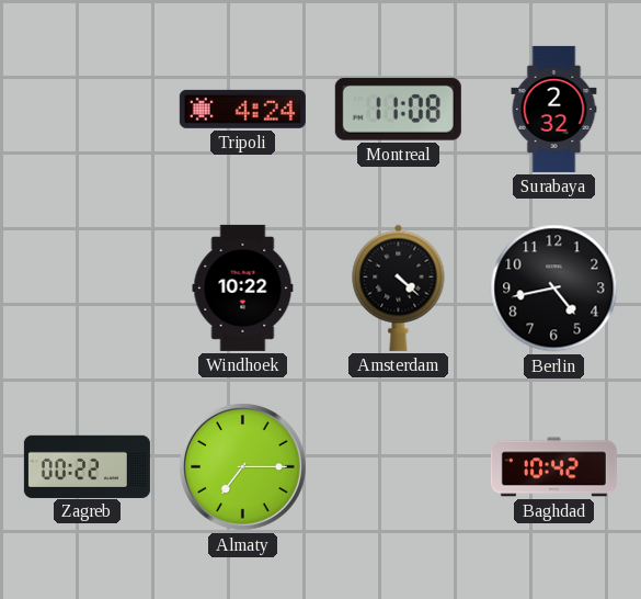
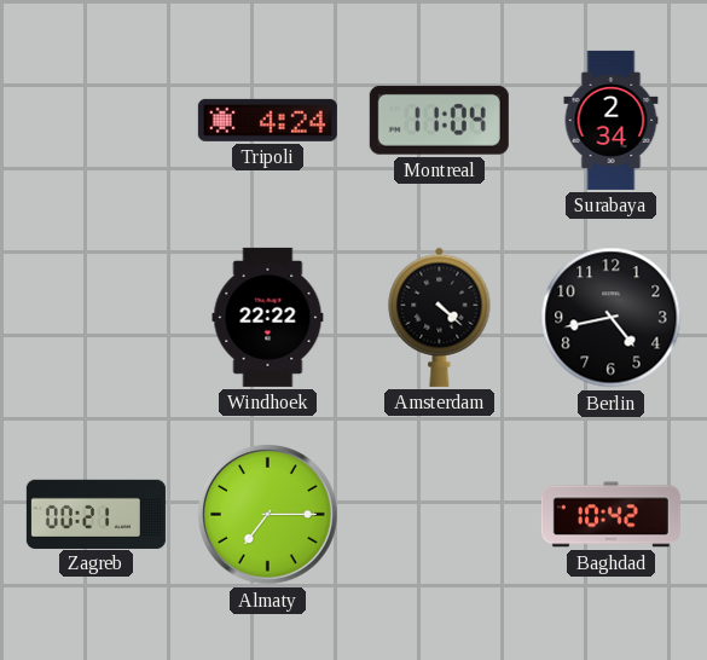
Montreal: 11:08 -> 11:04
Surabaya: 2:32 -> 2:34
Windhoek: 10:22 -> 22:22
Zagreb: 00:22 -> 00:21
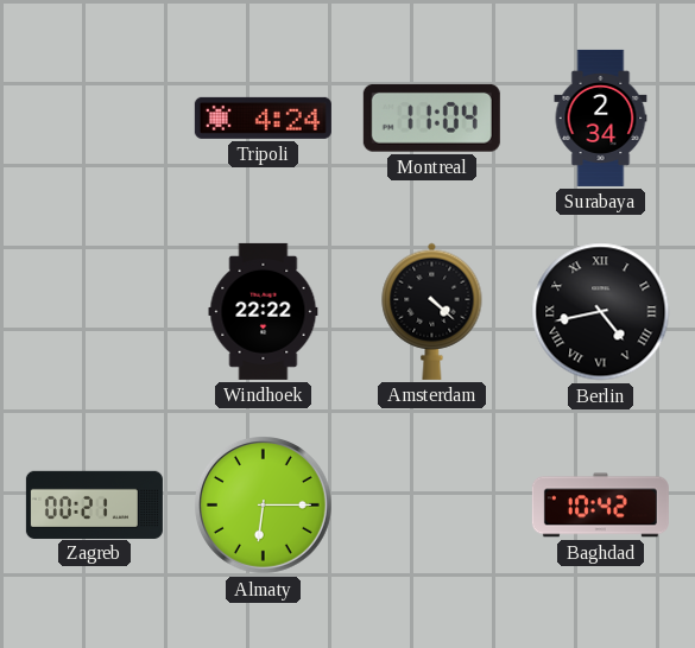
Berlin numerals: Arabic -> Roman
Almaty: 7:15 -> 6:15
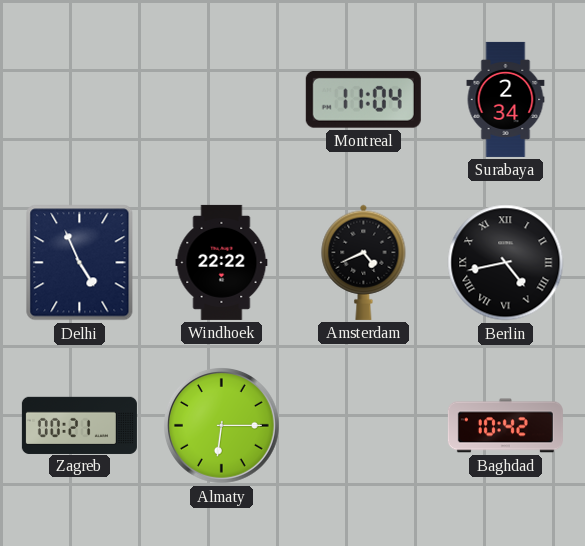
Tripoli: 4:24 -> none
Delhi: none -> 4:56
Amsterdam: 4:22 -> 4:41
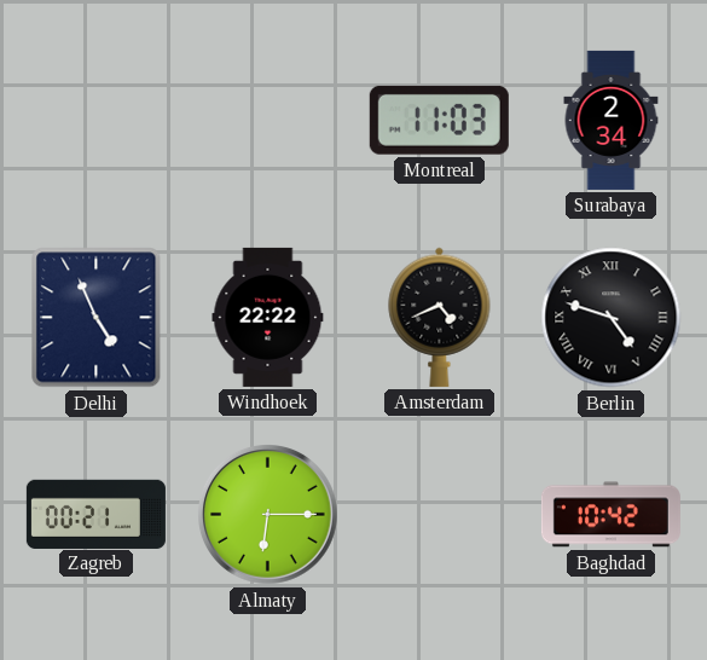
Montreal: 11:04 -> 11:03
Berlin: 4:43 -> 4:48
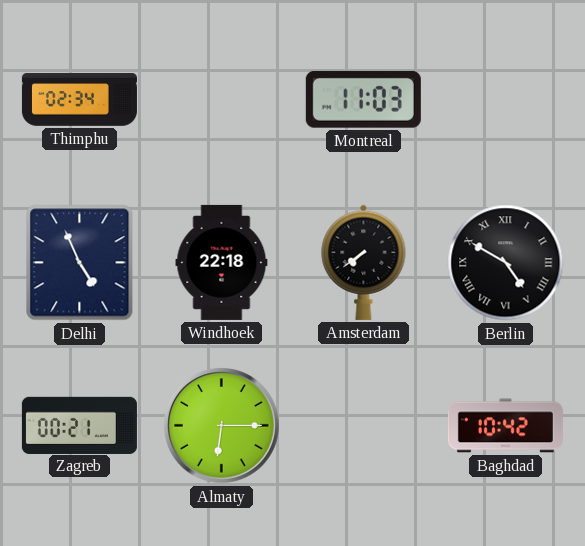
Thimphu: none -> 02:34
Surabaya: 2:34 -> none
Windhoek: 22:22 -> 22:18
Amsterdam: 4:41 -> 7:39
Berlin: 4:48 -> 4:50
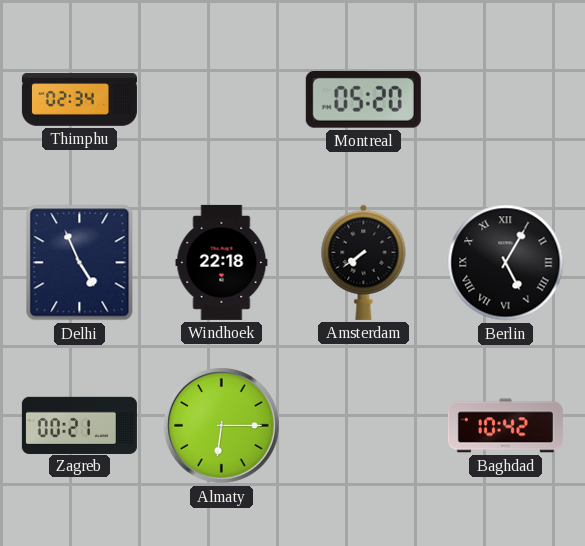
Montreal: 11:03 -> 05:20
Berlin: 4:50 -> 5:05
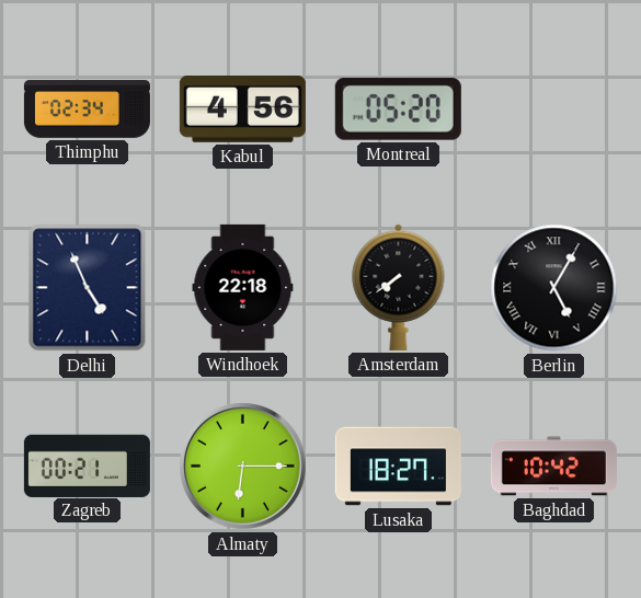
Kabul: none -> 4:56
Lusaka: none -> 18:27
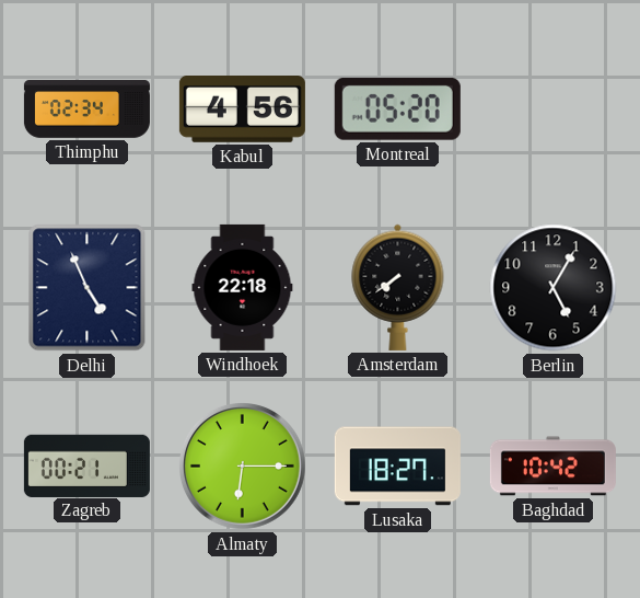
Berlin numerals: Roman -> Arabic
